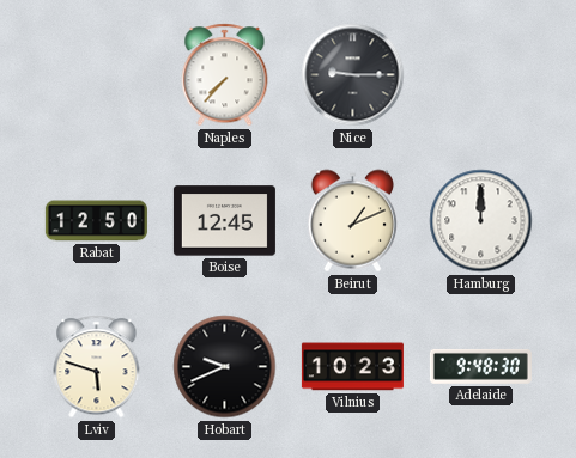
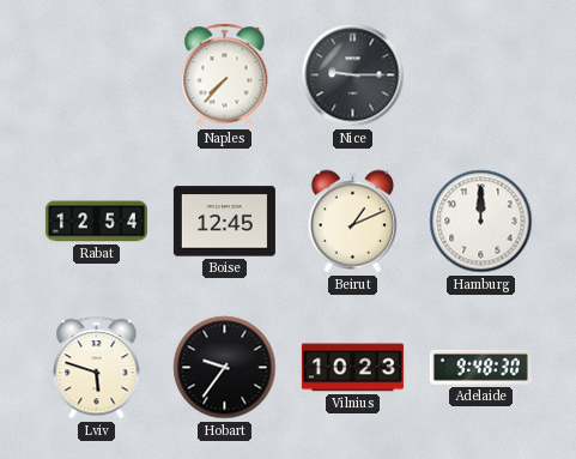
Rabat: 12:50 -> 12:54
Hobart: 9:41 -> 9:36
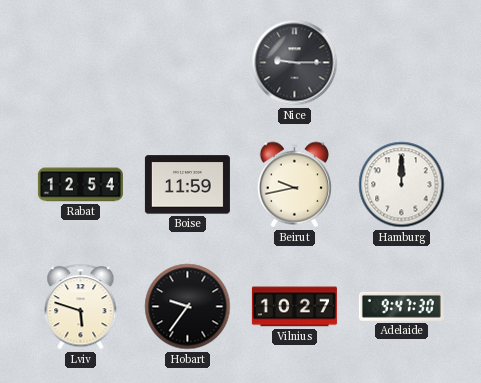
Naples: 7:37 -> none
Boise: 12:45 -> 11:59
Beirut: 1:11 -> 9:43
Vilnius: 10:23 -> 10:27
Adelaide: 9:48 -> 9:47
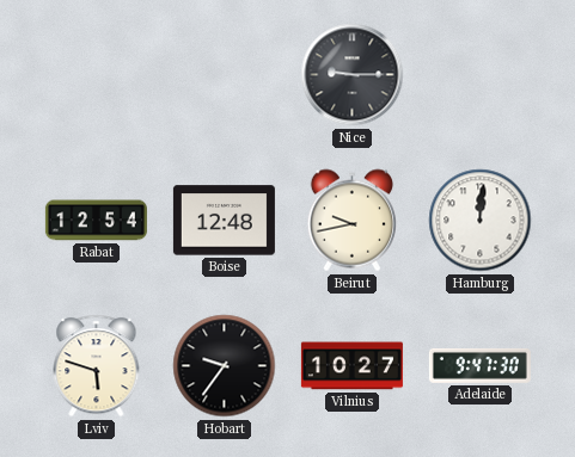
Boise: 11:59 -> 12:48
Hamburg: 12:00 -> 12:01
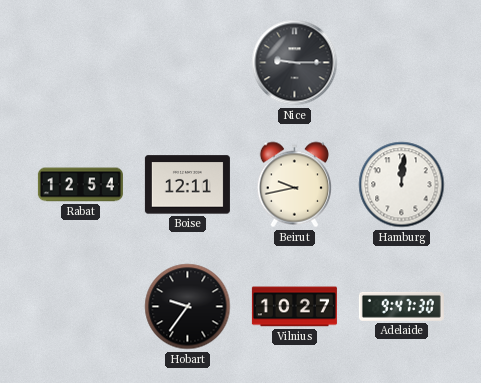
Boise: 12:48 -> 12:11
Lviv: 5:48 -> none
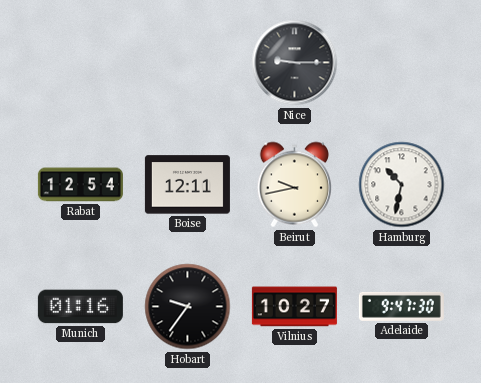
Hamburg: 12:01 -> 10:32
Munich: none -> 01:16
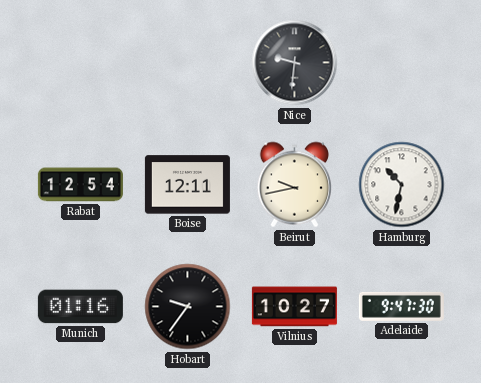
Nice: 9:15 -> 9:31
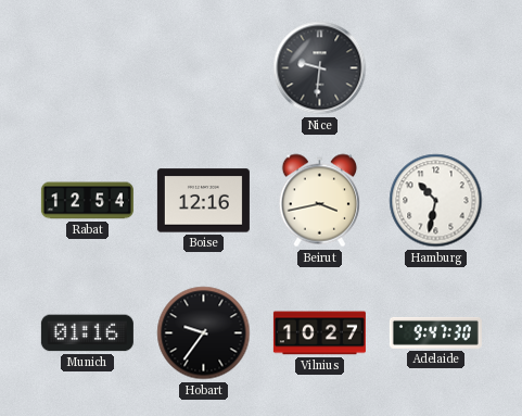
Boise: 12:11 -> 12:16
Beirut: 9:43 -> 3:43
